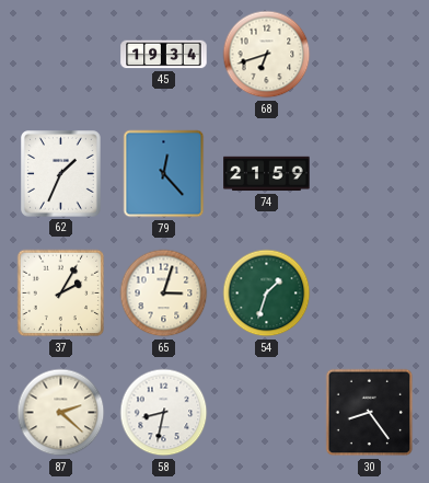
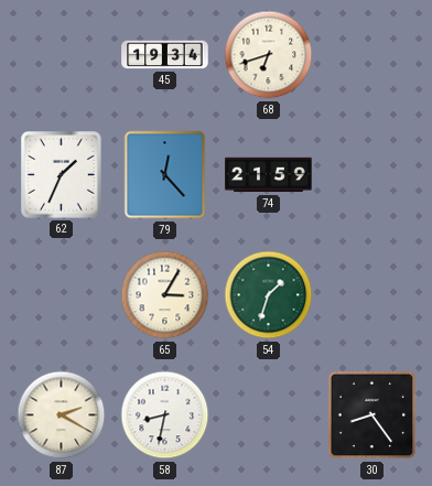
37: 2:05 -> none
65: 3:03 -> 3:05
87: 2:22 -> 2:20
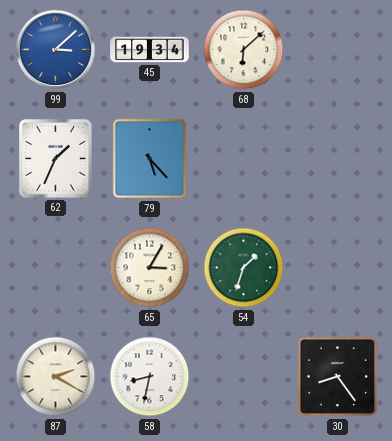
99: none -> 3:08
68: 6:42 -> 6:08
79: 12:23 -> 5:23
74: 21:59 -> none
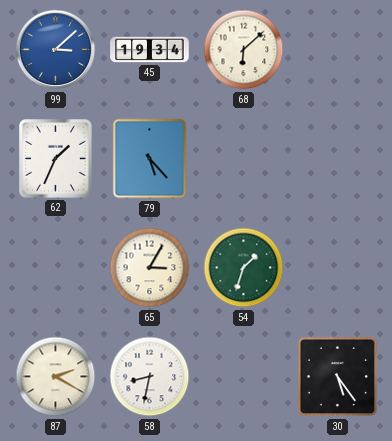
30: 8:24 -> 5:24
